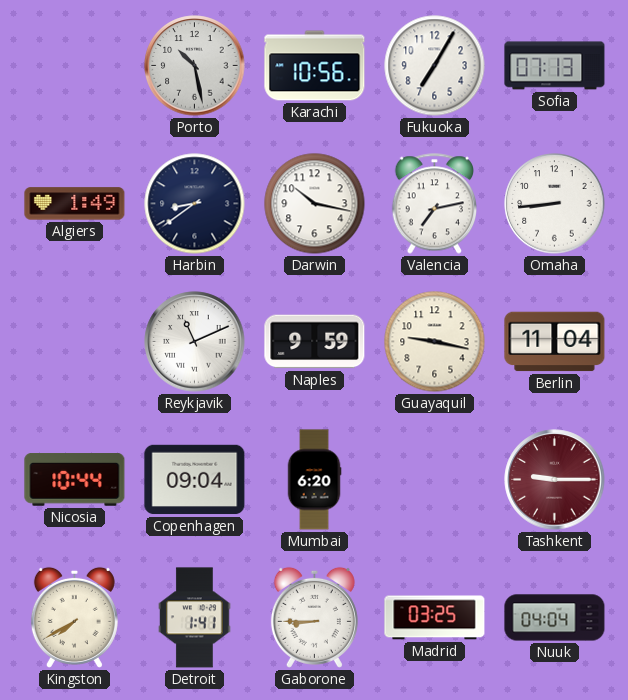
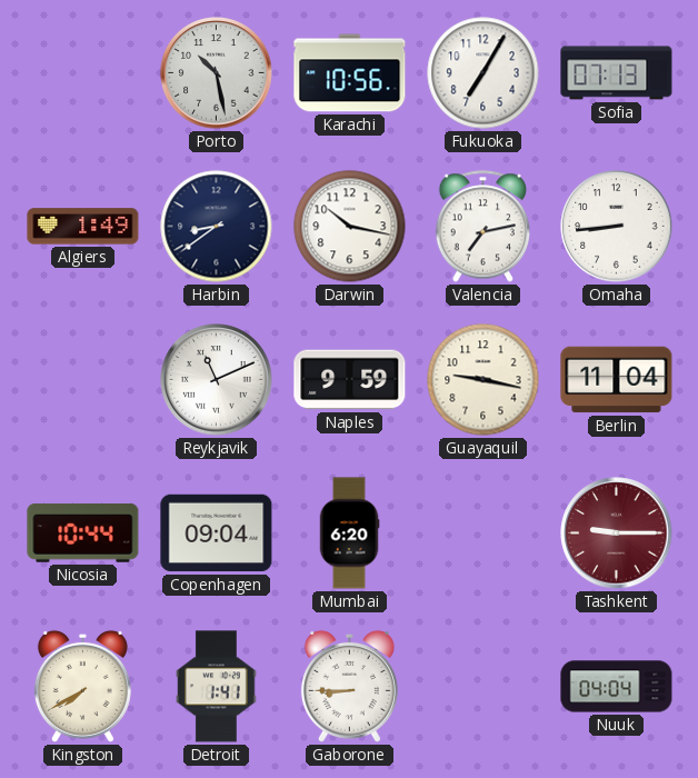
Madrid: 03:25 -> none
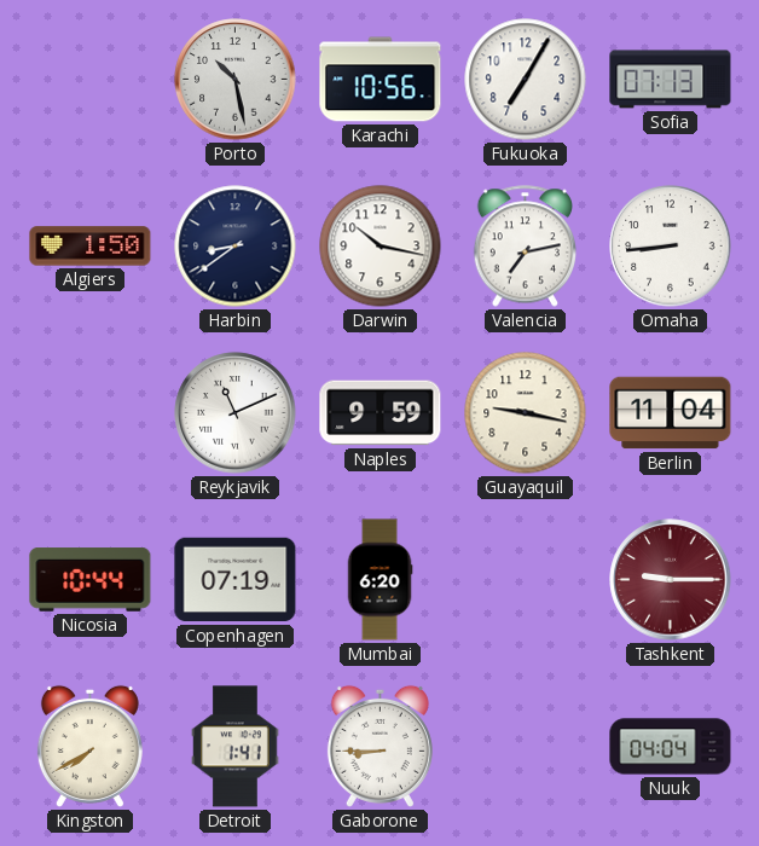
Algiers: 1:49 -> 1:50
Copenhagen: 09:04 -> 07:19
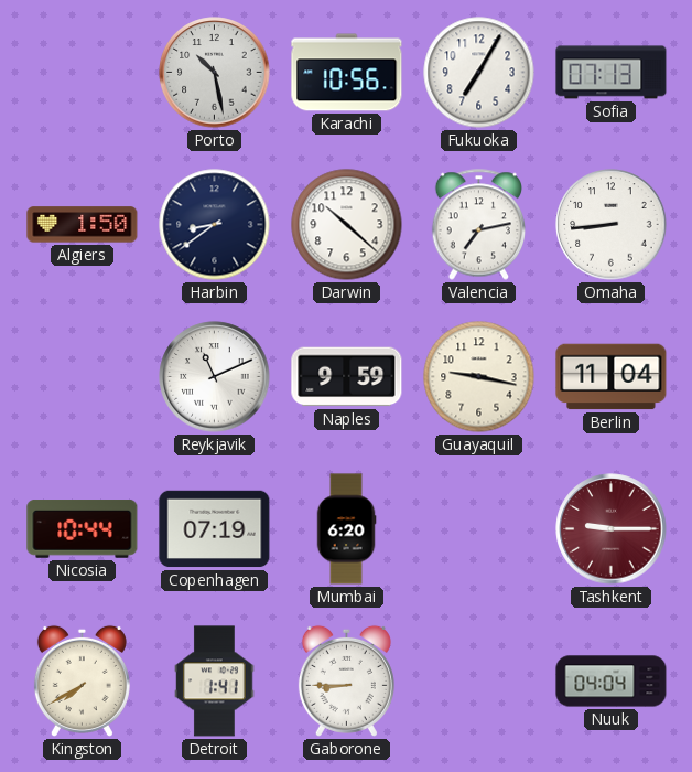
Darwin: 10:17 -> 10:22
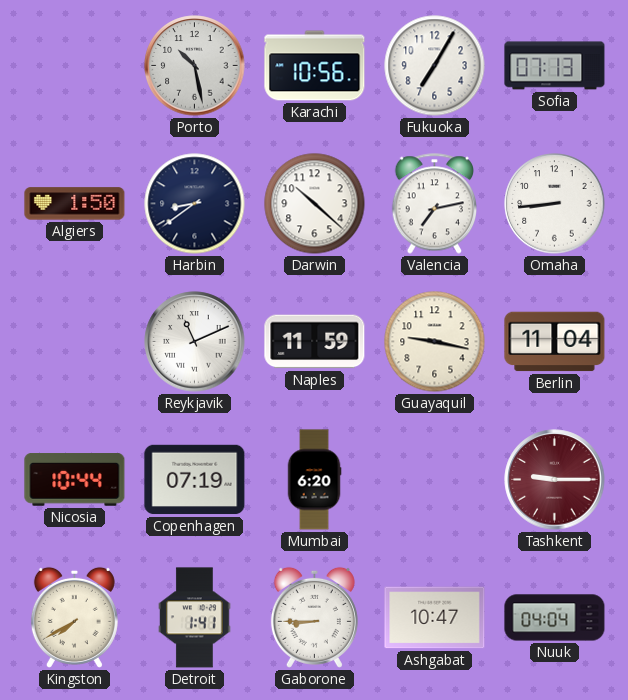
Naples: 9:59 -> 11:59
Ashgabat: none -> 10:47
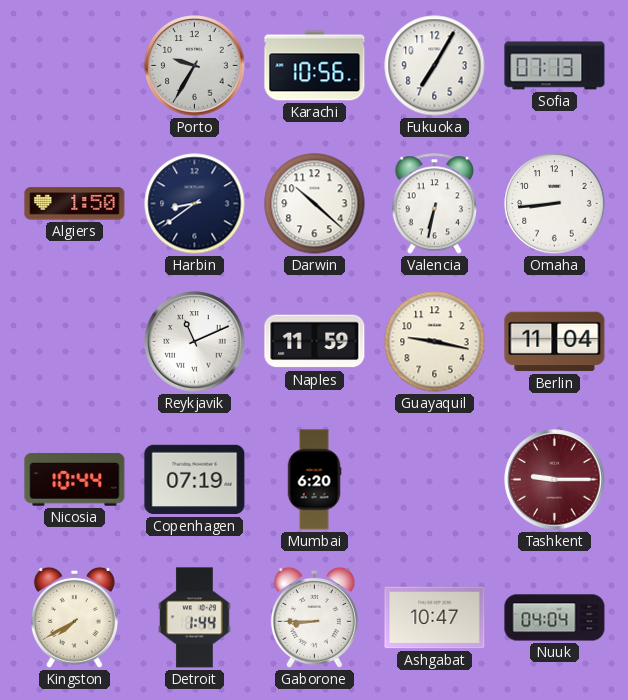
Porto: 10:28 -> 9:35
Valencia: 7:13 -> 6:32
Detroit: 1:41 -> 1:44
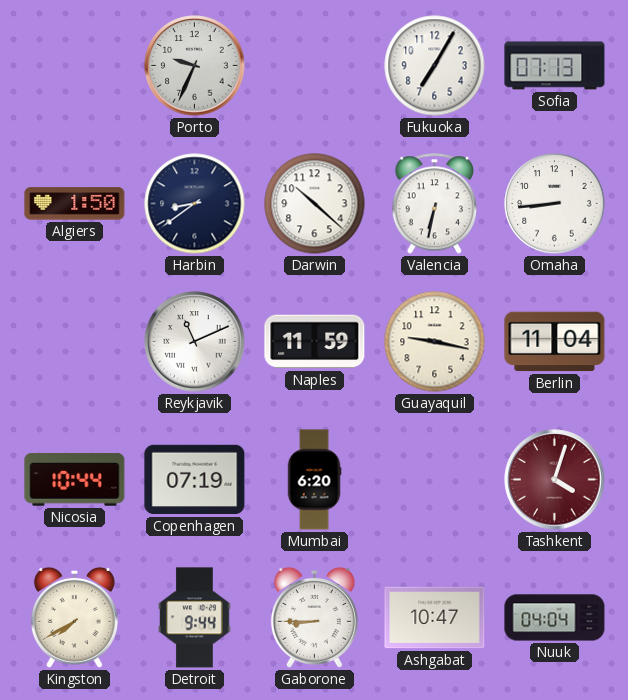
Porto: 9:35 -> 9:34
Karachi: 10:56 -> none
Tashkent: 9:15 -> 4:03
Detroit: 1:44 -> 9:44
